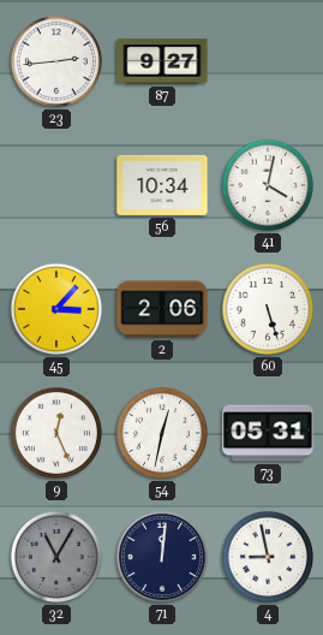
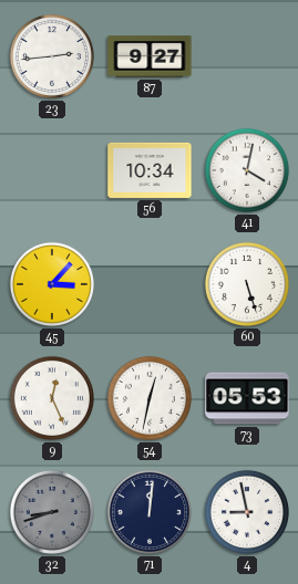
2: 2:06 -> none
73: 05:31 -> 05:53
32: 11:05 -> 8:42
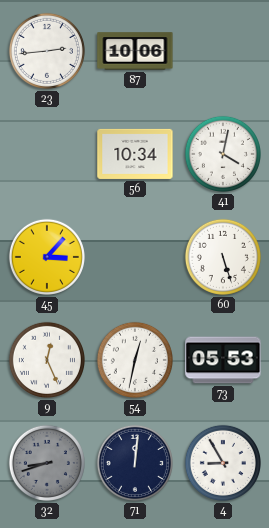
87: 9:27 -> 10:06
4: 8:58 -> 8:55
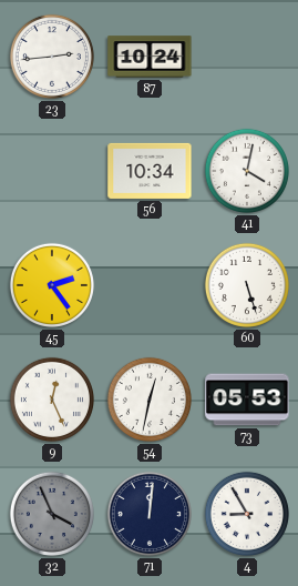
87: 10:06 -> 10:24
45: 3:07 -> 2:24
32: 8:42 -> 3:56
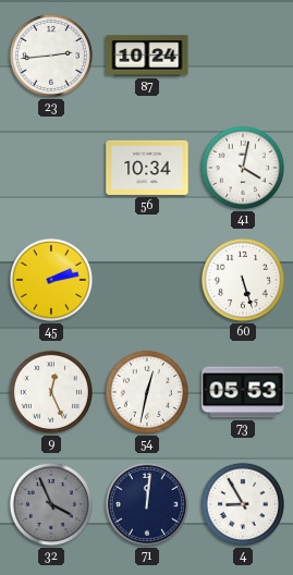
45: 2:24 -> 2:13
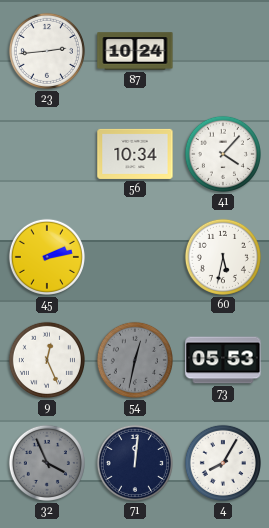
41: 4:02 -> 4:07
60: 5:27 -> 5:32
54 dial: white -> grey
4: 8:55 -> 8:05
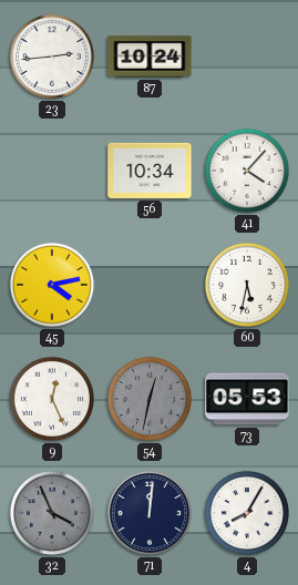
45: 2:13 -> 4:13
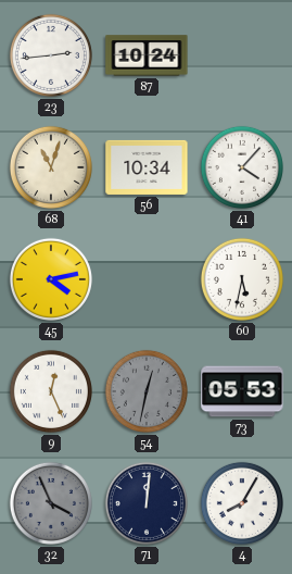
68: none -> 11:03
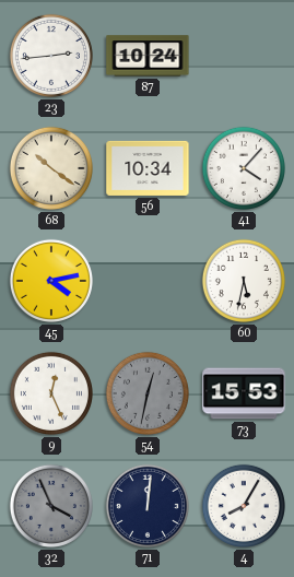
68: 11:03 -> 10:21
73: 05:53 -> 15:53
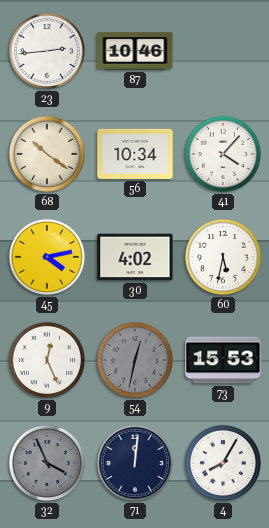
87: 10:24 -> 10:46
30: none -> 4:02
